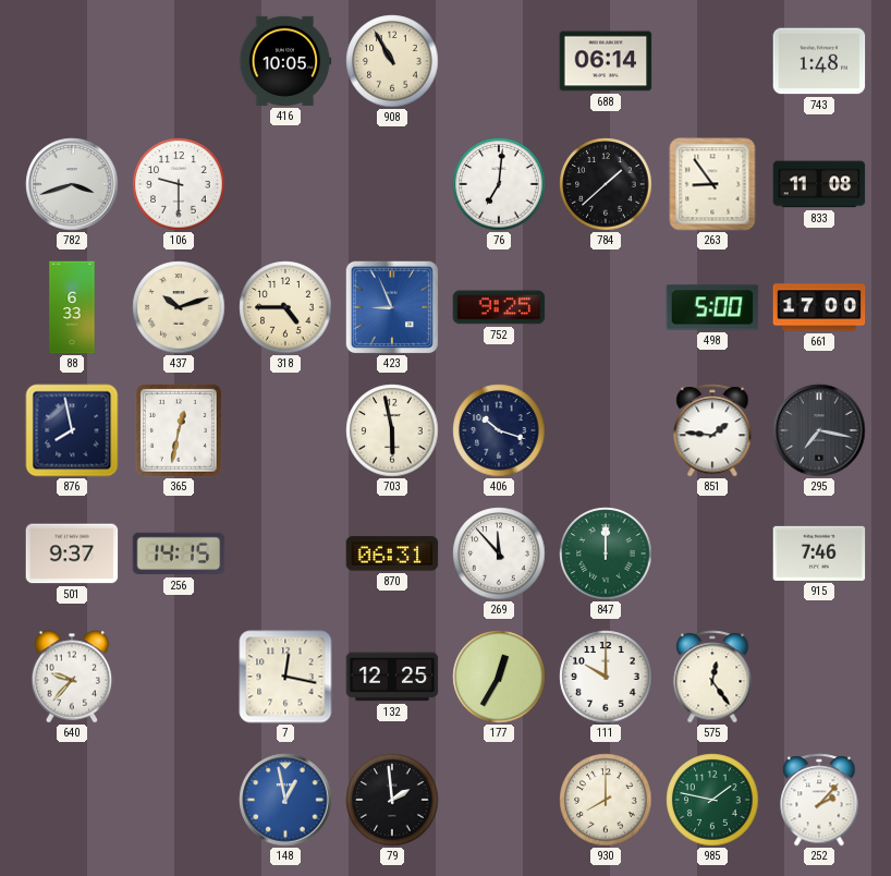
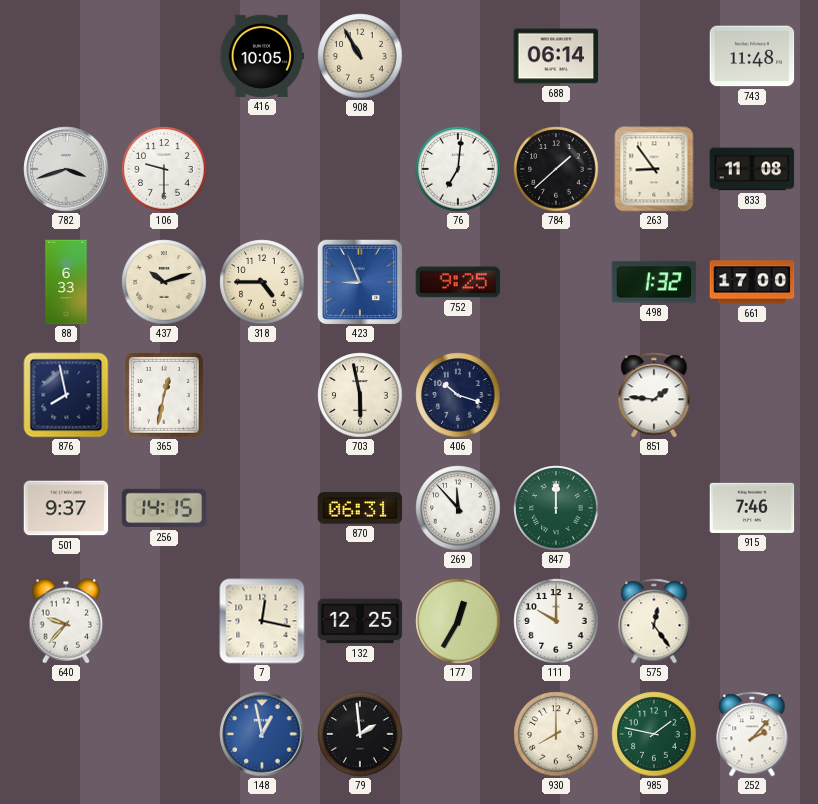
743: 1:48 -> 11:48
498: 5:00 -> 1:32
295: 7:17 -> none
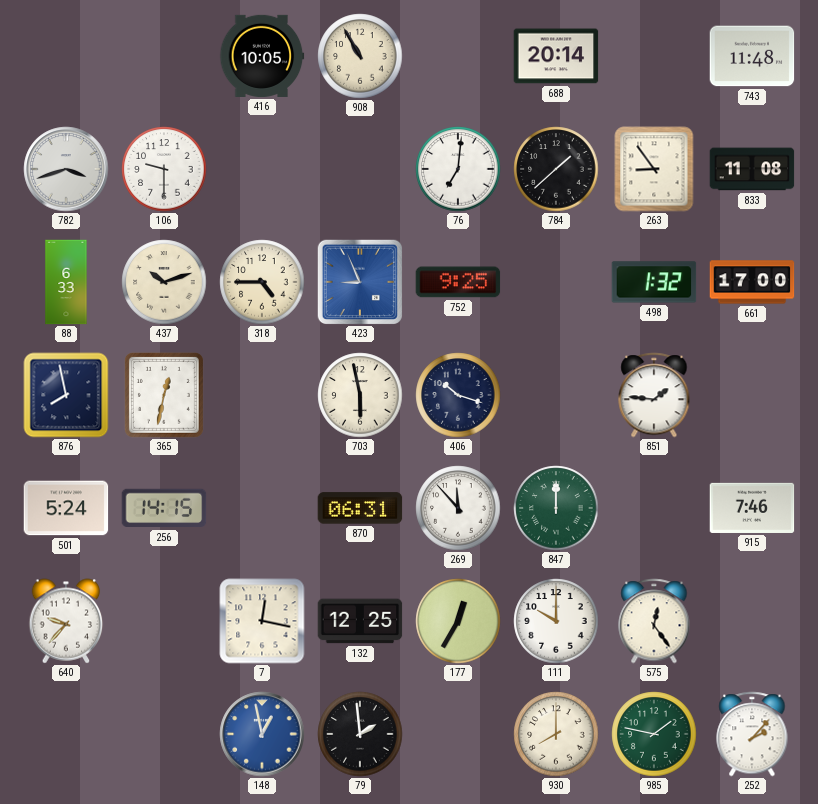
688: 06:14 -> 20:14
501: 9:37 -> 5:24
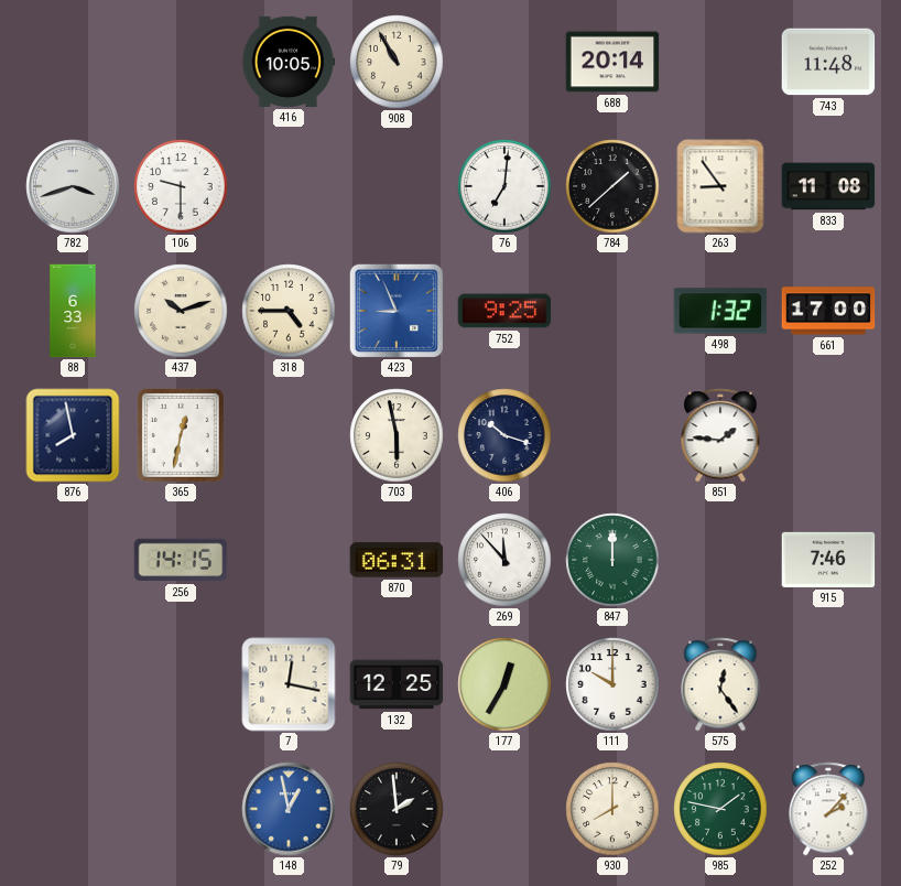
501: 5:24 -> none
640: 9:37 -> none
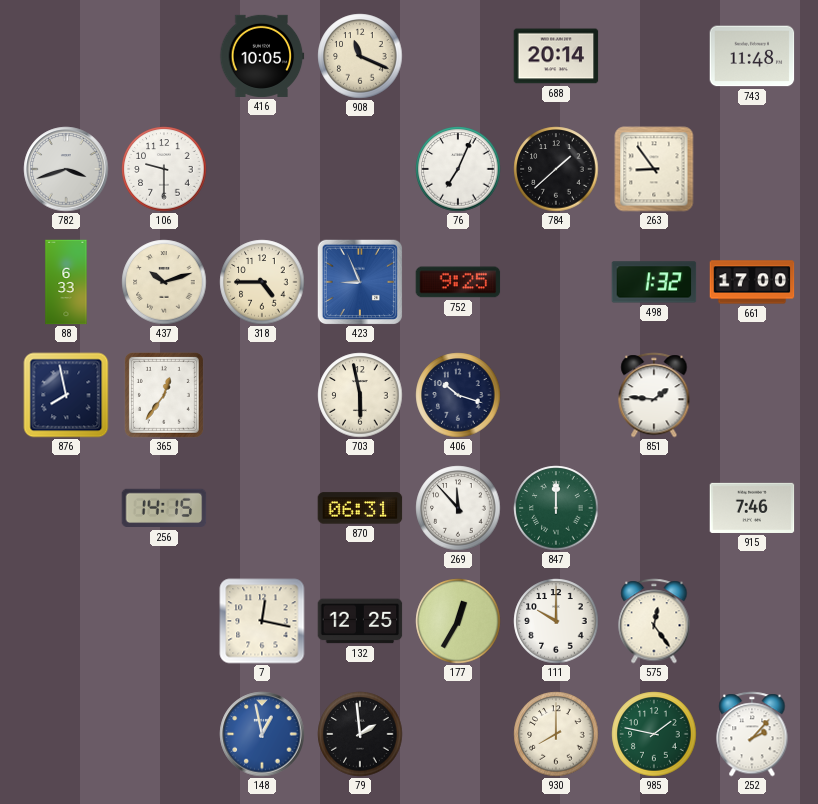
908: 10:55 -> 11:19
76: 7:01 -> 7:04
833: 11:08 -> none
365: 12:32 -> 12:36
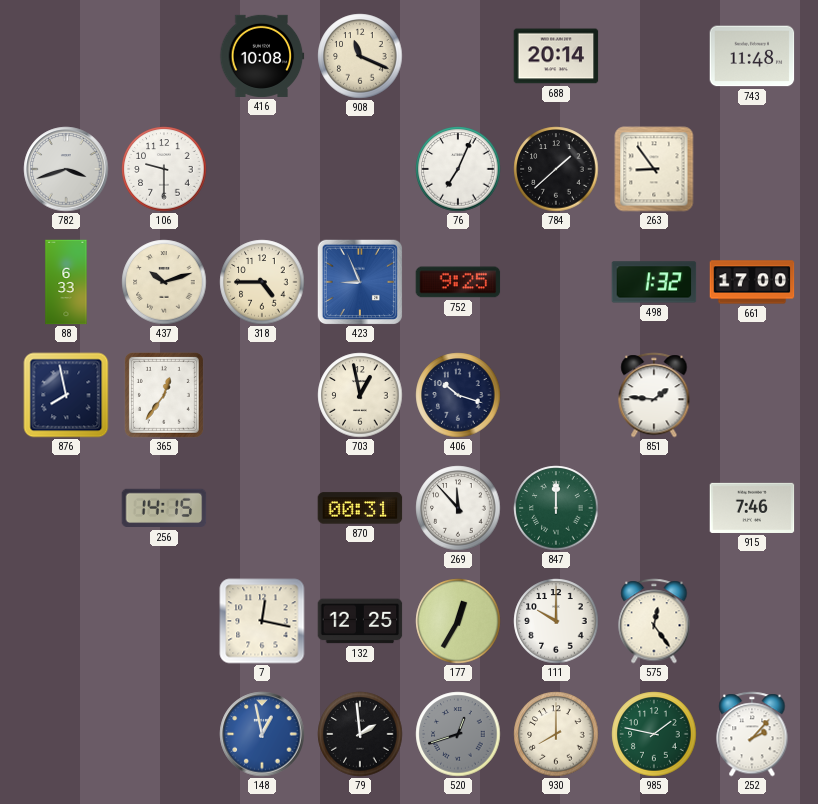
416: 10:05 -> 10:08
703: 5:58 -> 12:58
870: 06:31 -> 00:31
520: none -> 12:42
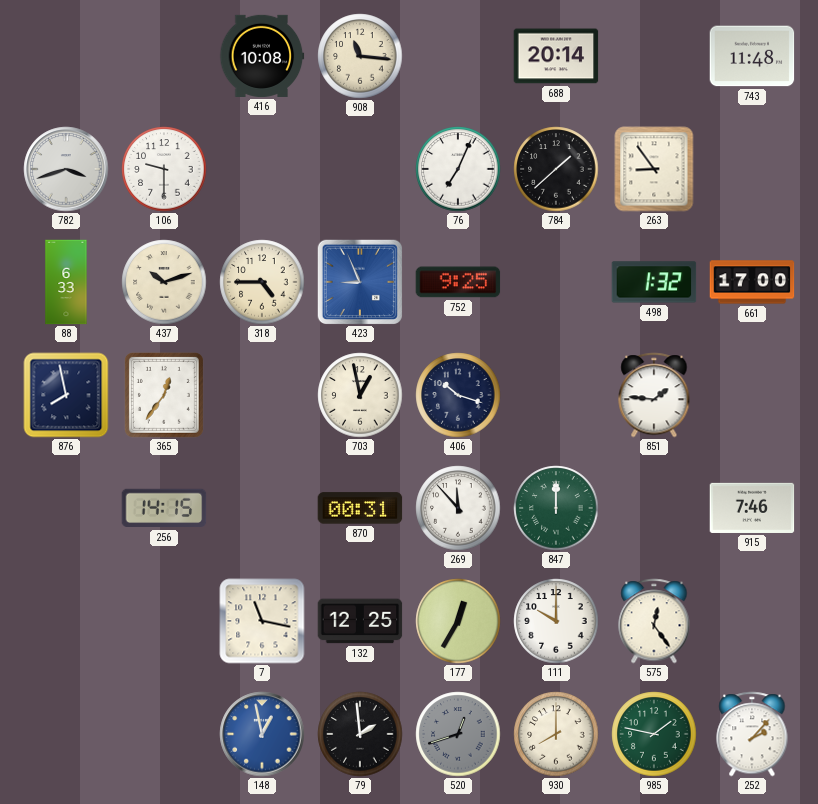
908: 11:19 -> 11:16
7: 12:17 -> 11:17
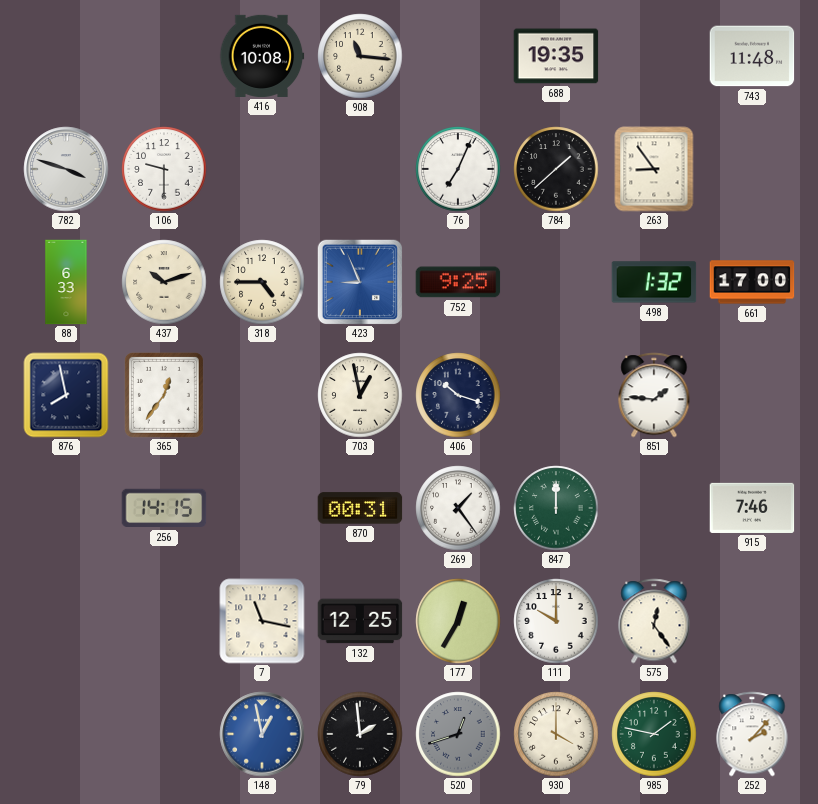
688: 20:14 -> 19:35
782: 3:42 -> 3:48
269: 11:53 -> 1:24
930: 8:00 -> 4:00
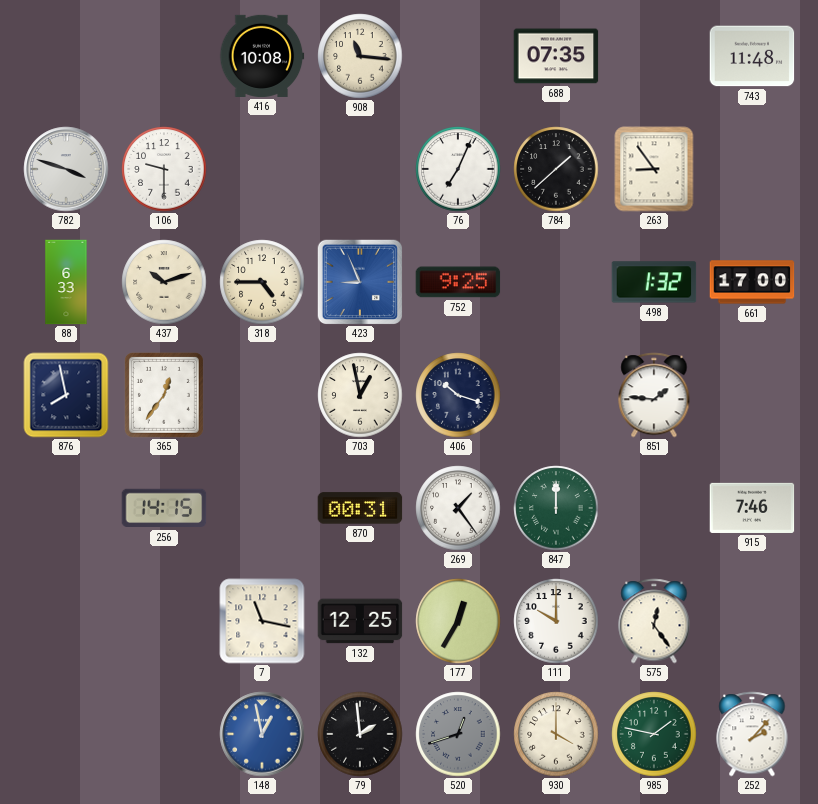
688: 19:35 -> 07:35
